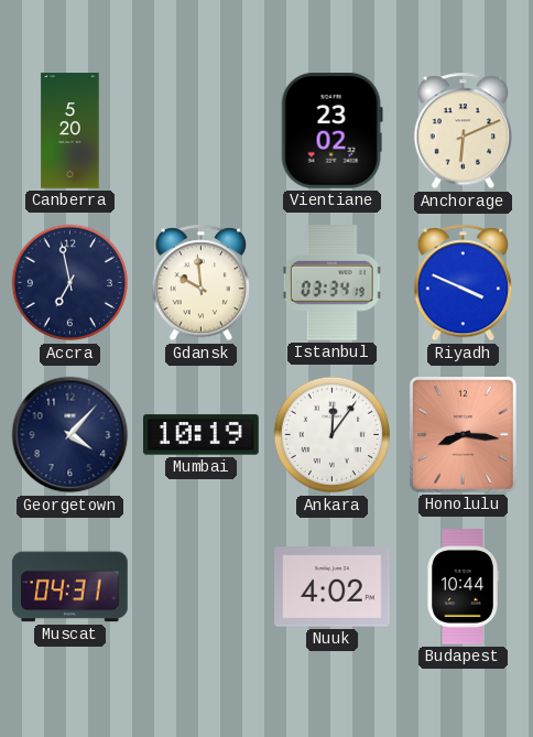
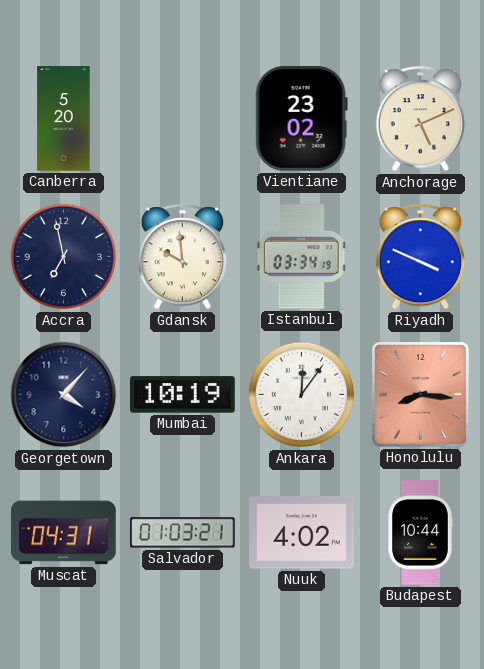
Anchorage: 6:11 -> 5:11
Salvador: none -> 01:03
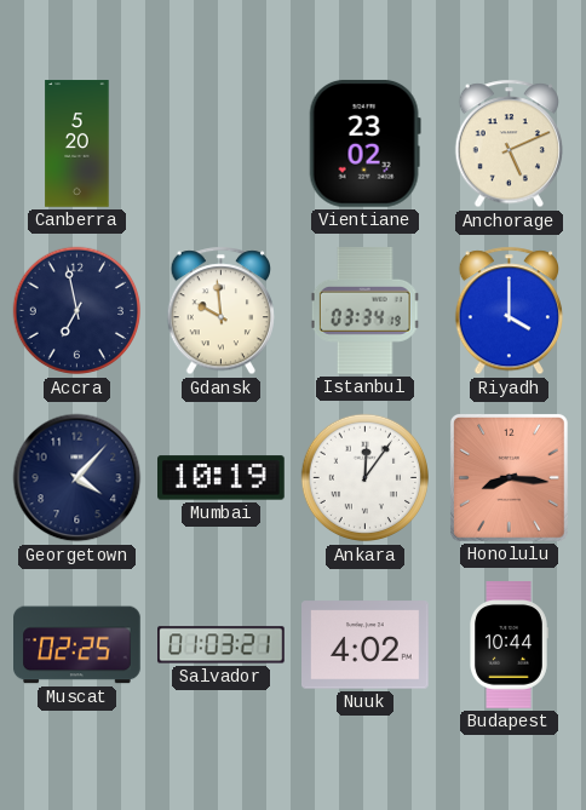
Riyadh: 3:49 -> 4:00
Muscat: 04:31 -> 02:25
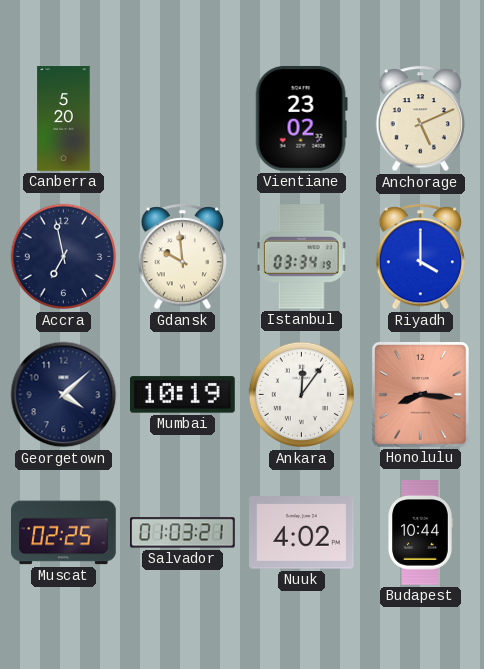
Georgetown: 4:07 -> 4:08
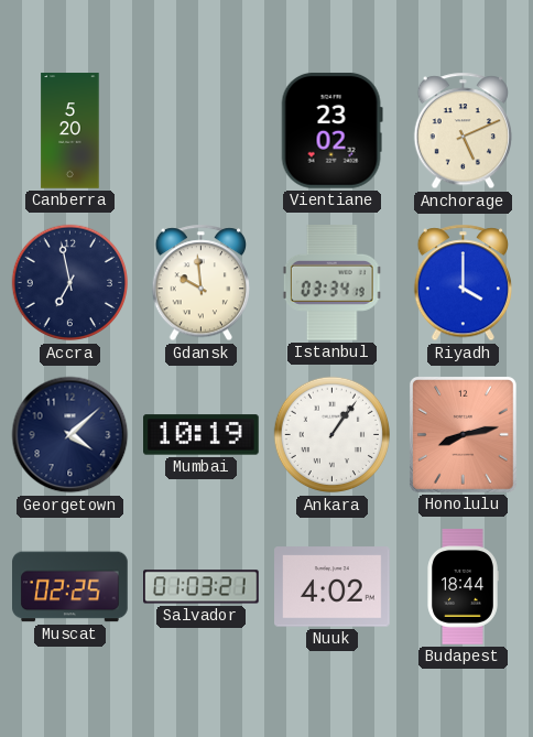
Ankara: 12:06 -> 1:06
Honolulu: 8:16 -> 8:13
Budapest: 10:44 -> 18:44
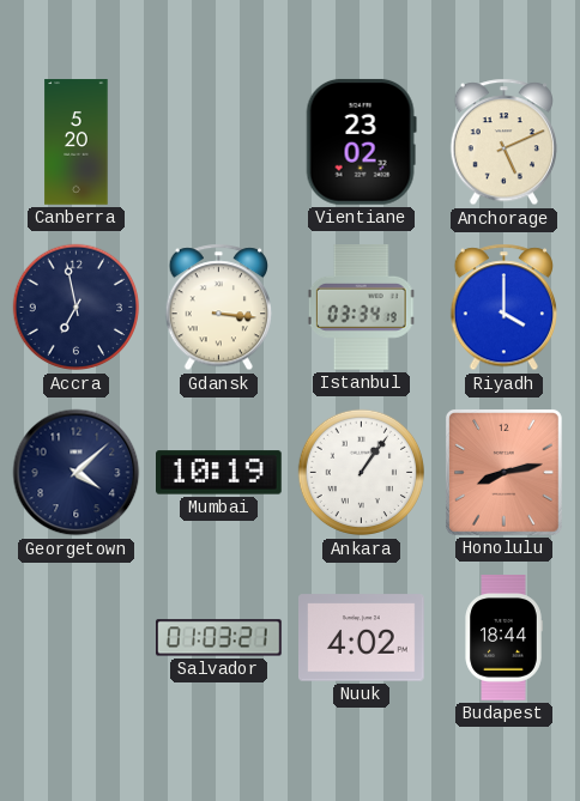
Gdansk: 9:59 -> 3:16
Muscat: 02:25 -> none
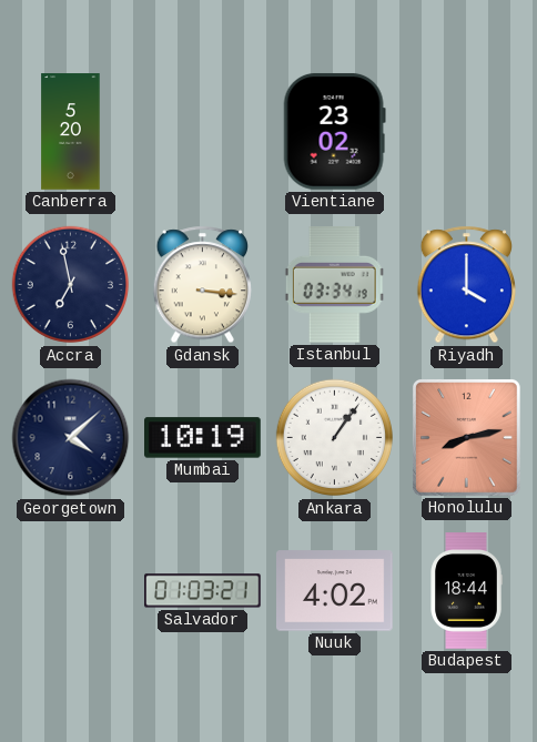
Anchorage: 5:11 -> none
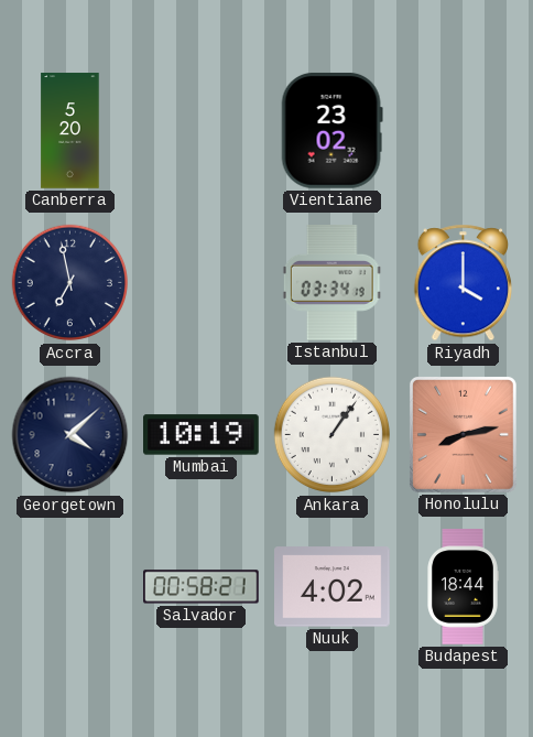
Gdansk: 3:16 -> none
Salvador: 01:03 -> 00:58
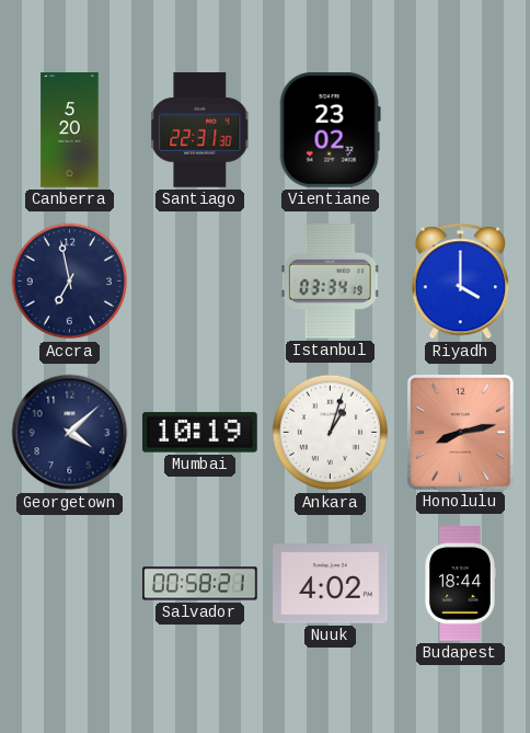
Santiago: none -> 22:31
Ankara: 1:06 -> 1:03
